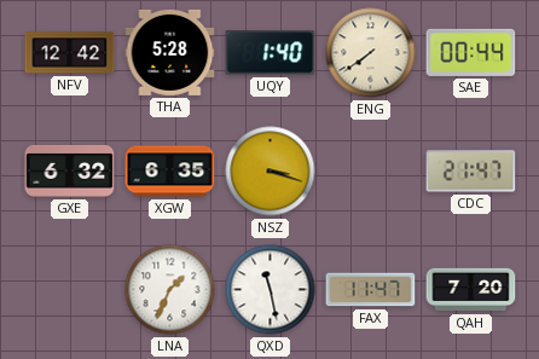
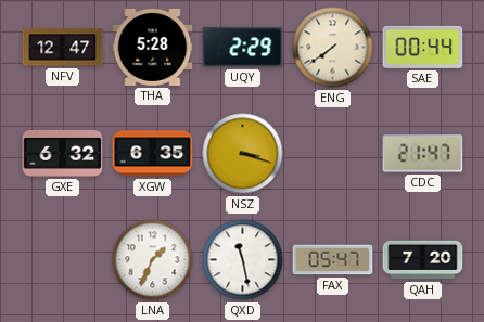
NFV: 12:42 -> 12:47
UQY: 1:40 -> 2:29
FAX: 11:47 -> 05:47
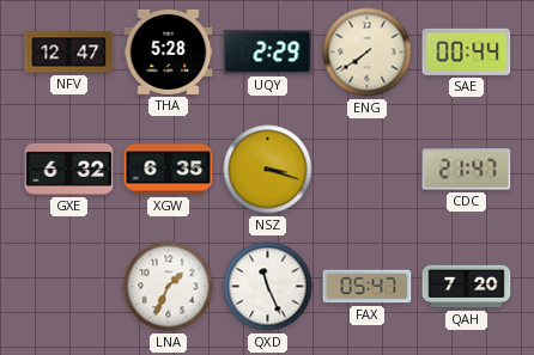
QXD: 11:28 -> 11:26
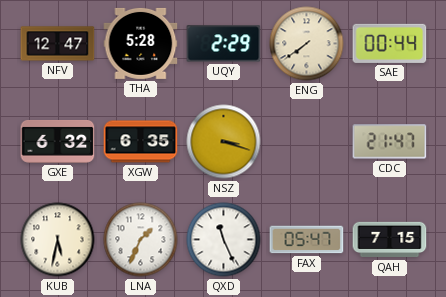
KUB: none -> 5:32
QAH: 7:20 -> 7:15
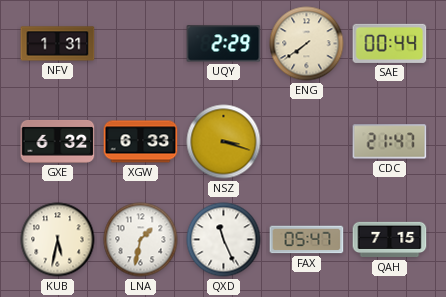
NFV: 12:47 -> 1:31
THA: 5:28 -> none
XGW: 6:35 -> 6:33
LNA: 1:34 -> 1:32
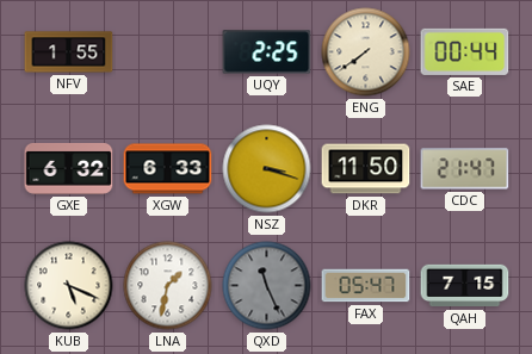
NFV: 1:31 -> 1:55
UQY: 2:29 -> 2:25
DKR: none -> 11:50
KUB: 5:32 -> 5:19
QXD dial: white -> grey
